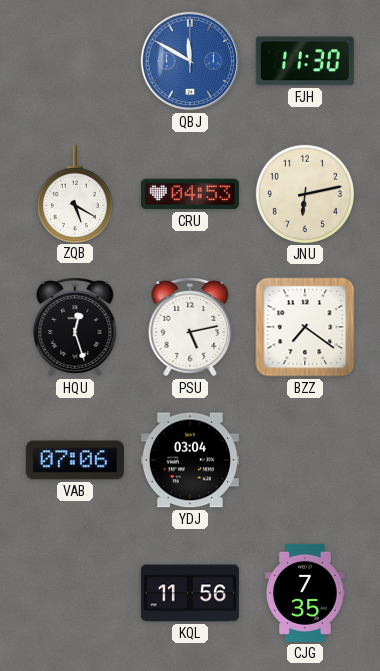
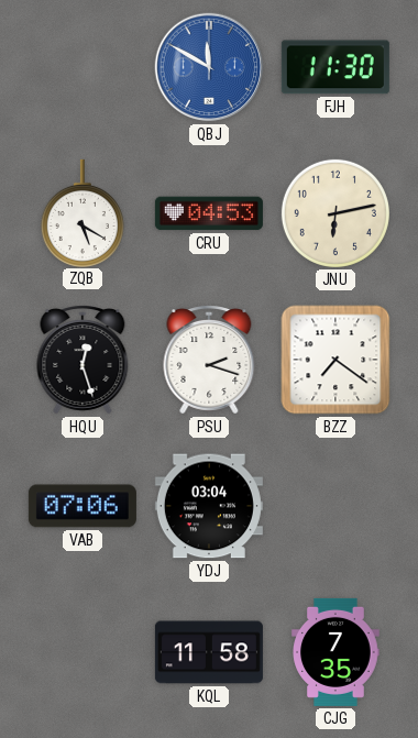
PSU: 5:13 -> 2:18
KQL: 11:56 -> 11:58
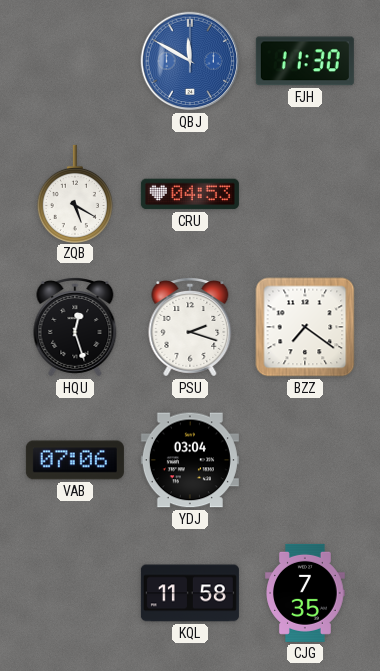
JNU: 6:13 -> none
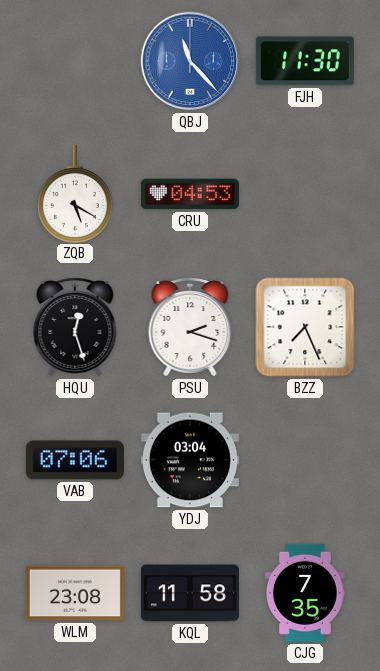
QBJ: 11:50 -> 11:23
BZZ: 7:21 -> 7:26
WLM: none -> 23:08
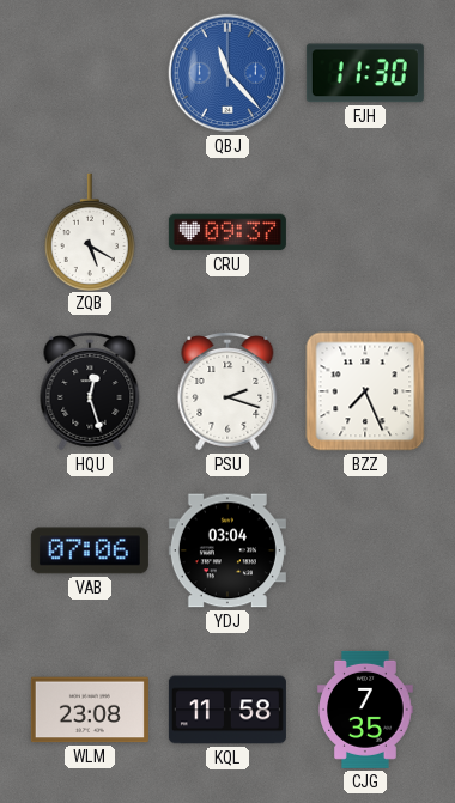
CRU: 04:53 -> 09:37
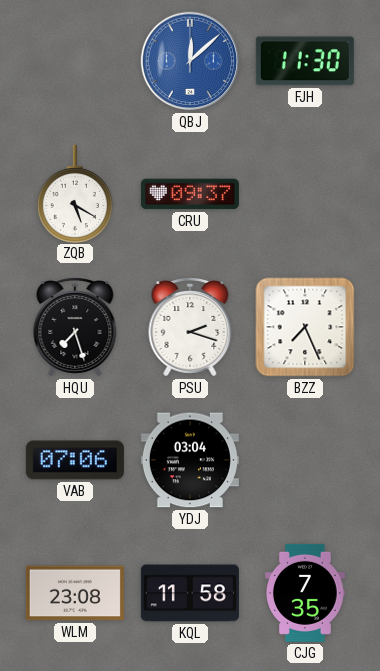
QBJ: 11:23 -> 12:08
HQU: 12:27 -> 7:27
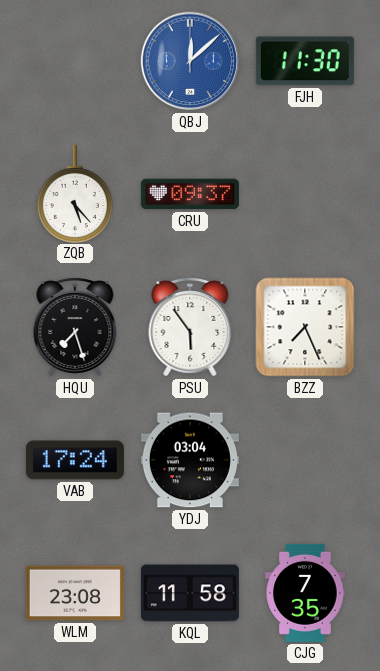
ZQB: 5:20 -> 5:23
PSU: 2:18 -> 5:54
VAB: 07:06 -> 17:24
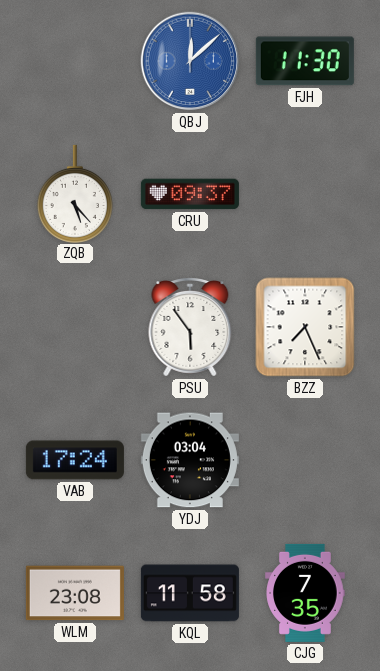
HQU: 7:27 -> none
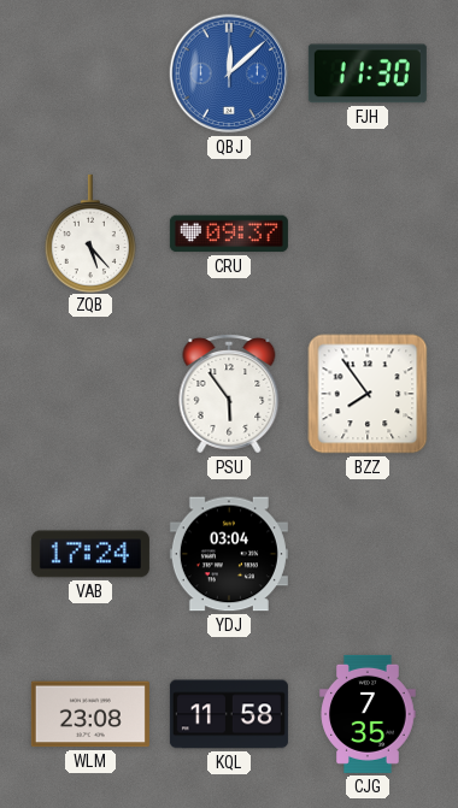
BZZ: 7:26 -> 7:54
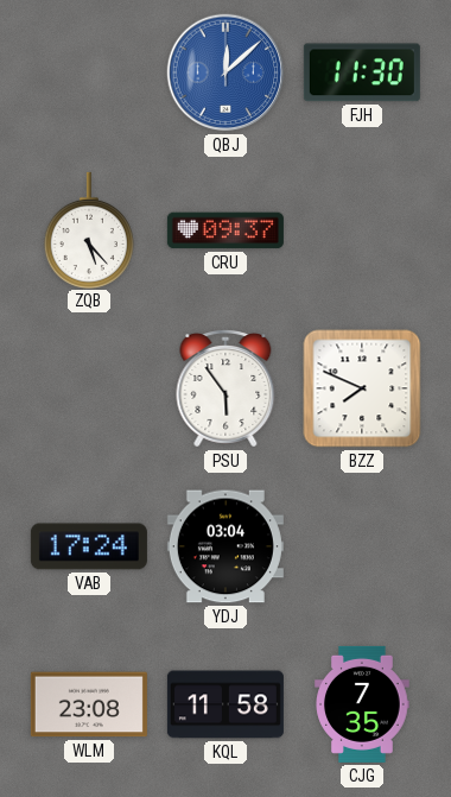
BZZ: 7:54 -> 7:49
